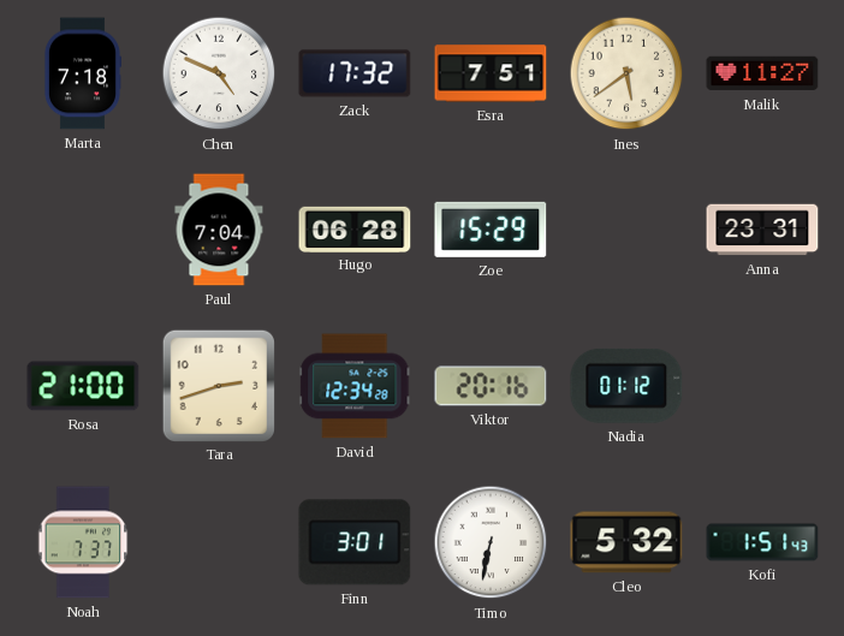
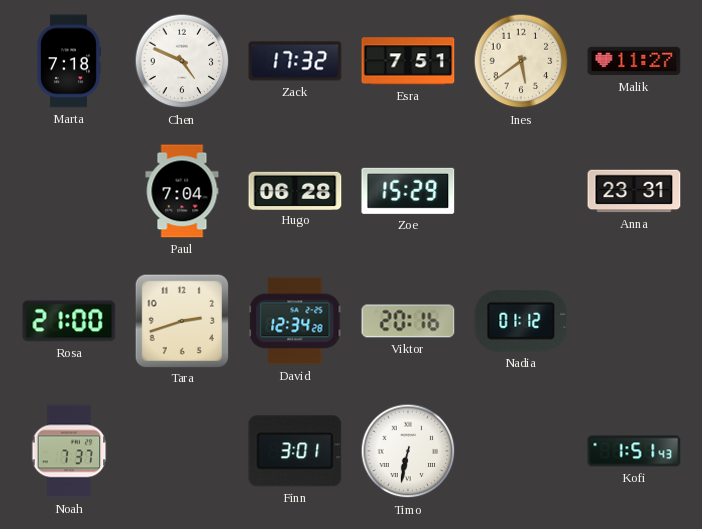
Cleo: 5:32 -> none
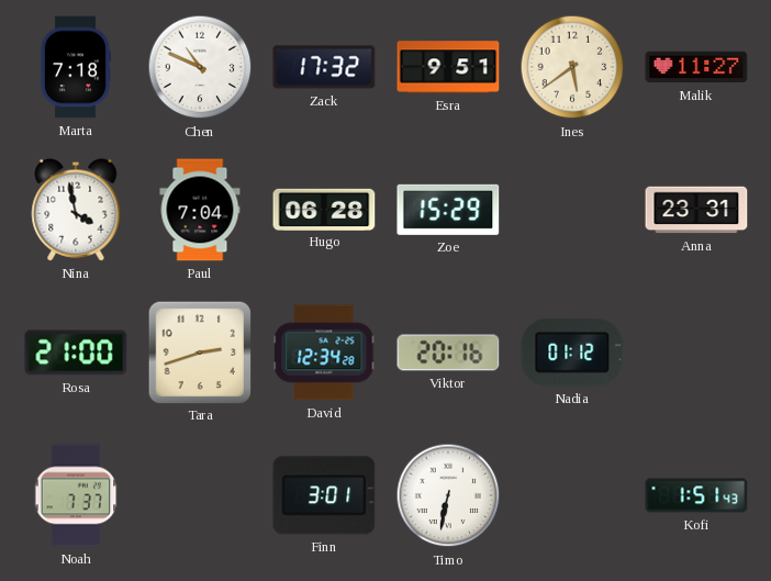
Chen: 4:49 -> 10:49
Esra: 7:51 -> 9:51
Nina: none -> 3:58
